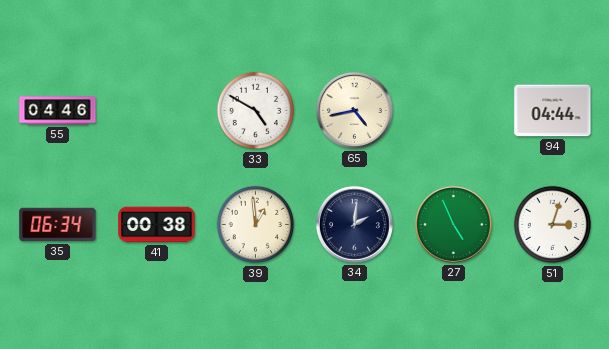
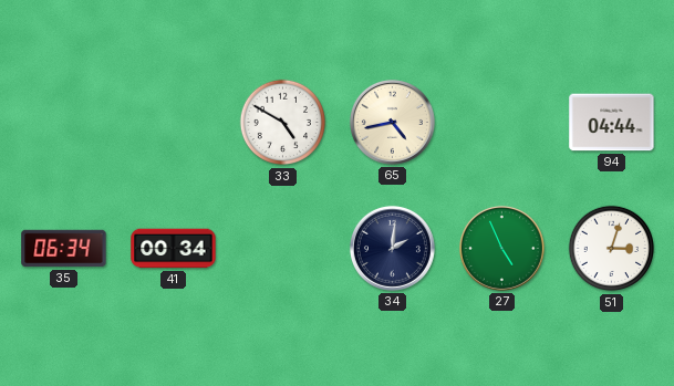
55: 04:46 -> none
41: 00:38 -> 00:34
39: 12:59 -> none
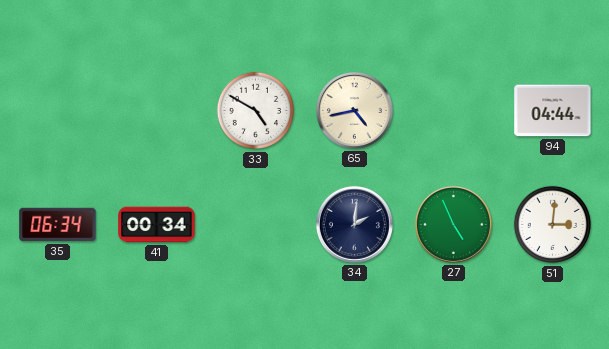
51: 3:03 -> 3:01
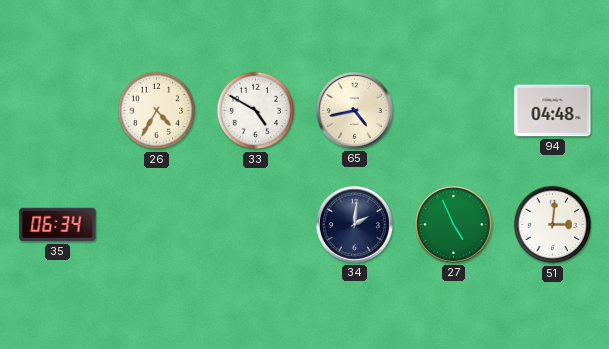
26: none -> 4:35
94: 04:44 -> 04:48
41: 00:34 -> none
